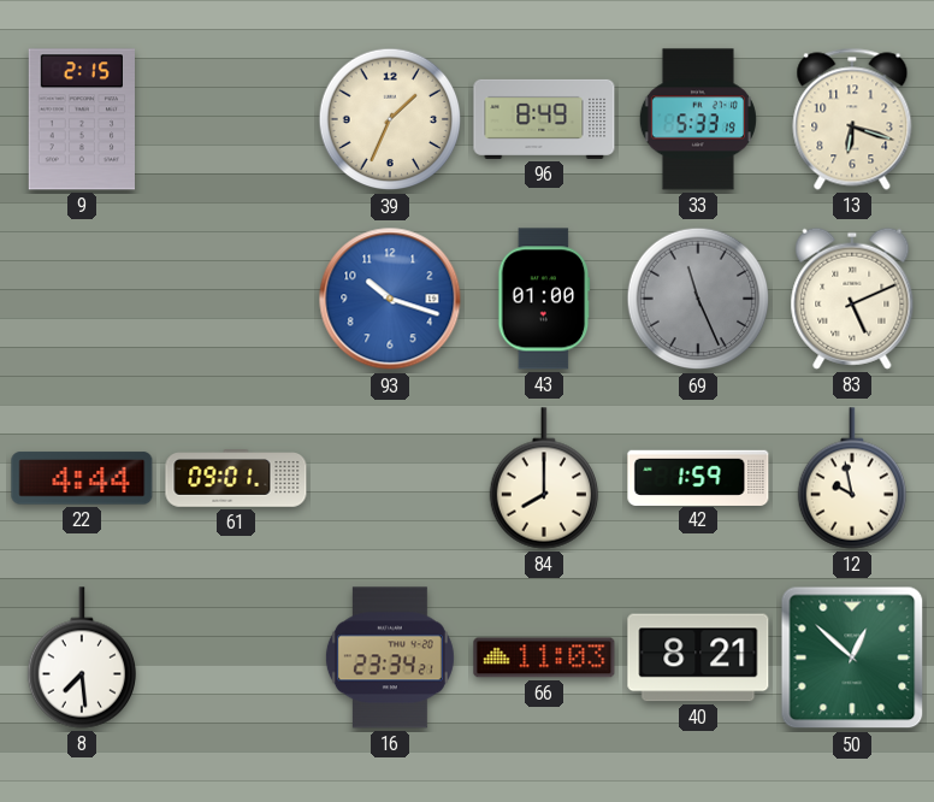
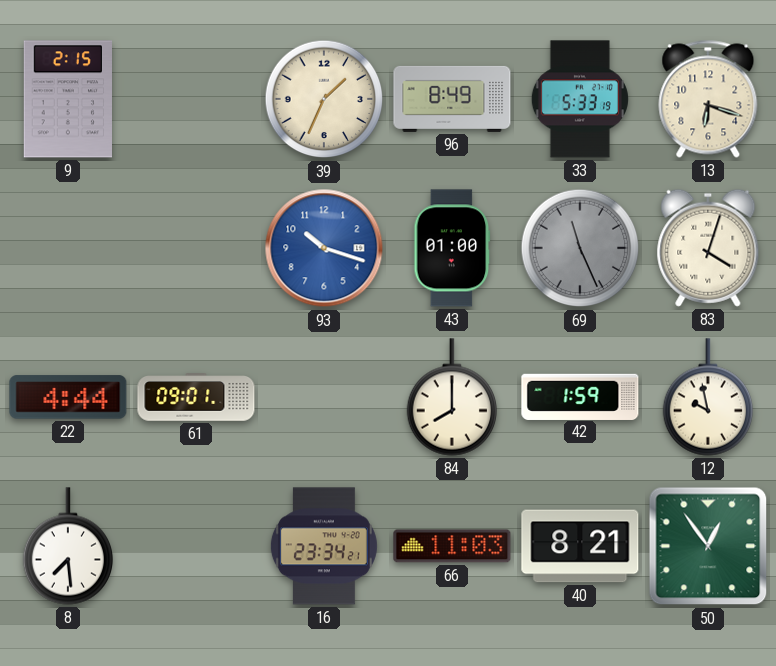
83: 5:11 -> 4:03
50: 12:52 -> 12:54
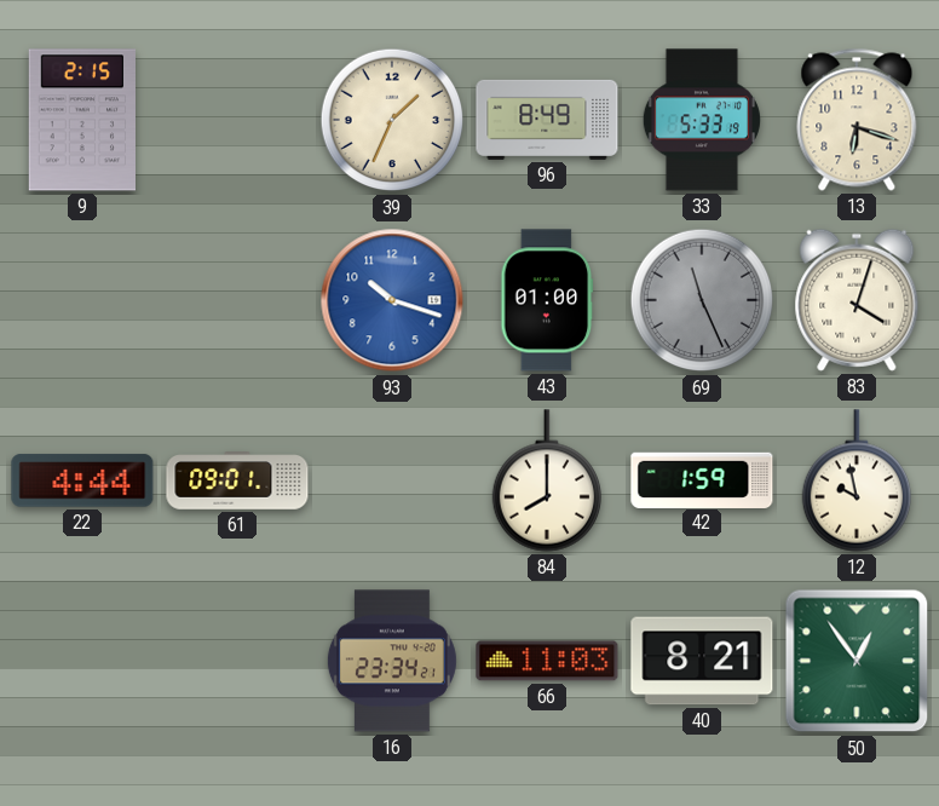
8: 7:29 -> none
